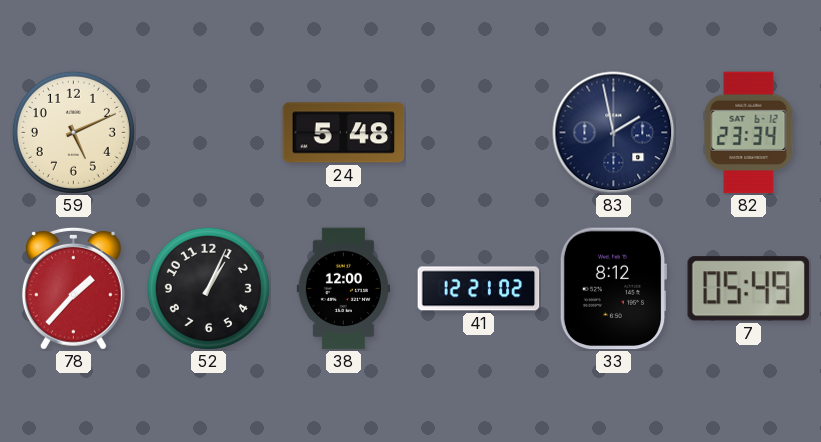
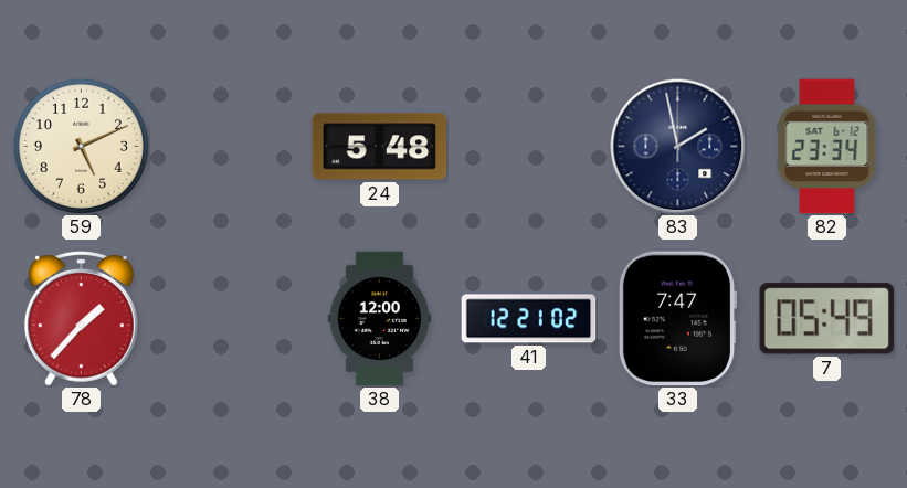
52: 1:04 -> none
33: 8:12 -> 7:47
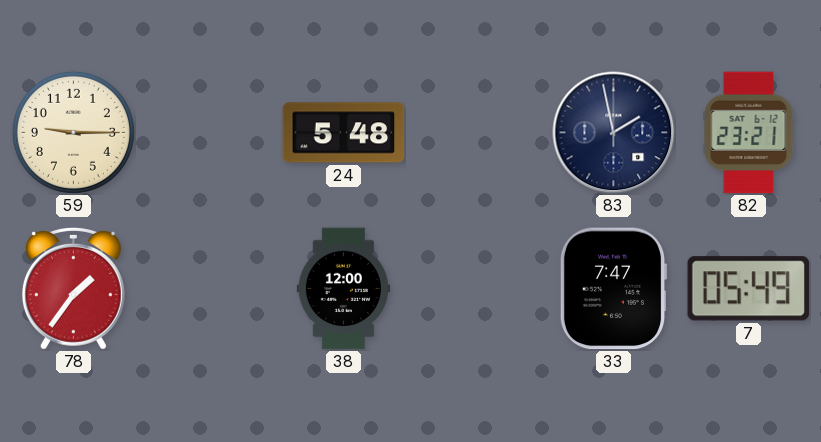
59: 5:11 -> 9:15
82: 23:34 -> 23:21
78: 1:37 -> 1:36
41: 12:21 -> none
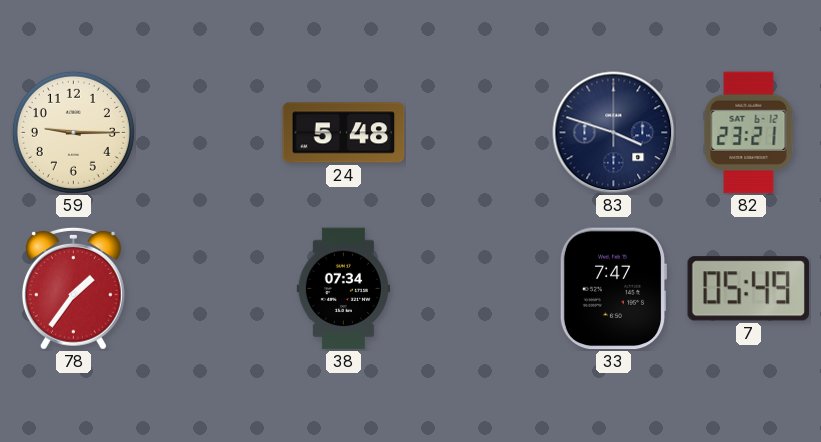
83: 1:58 -> 3:48
38: 12:00 -> 07:34
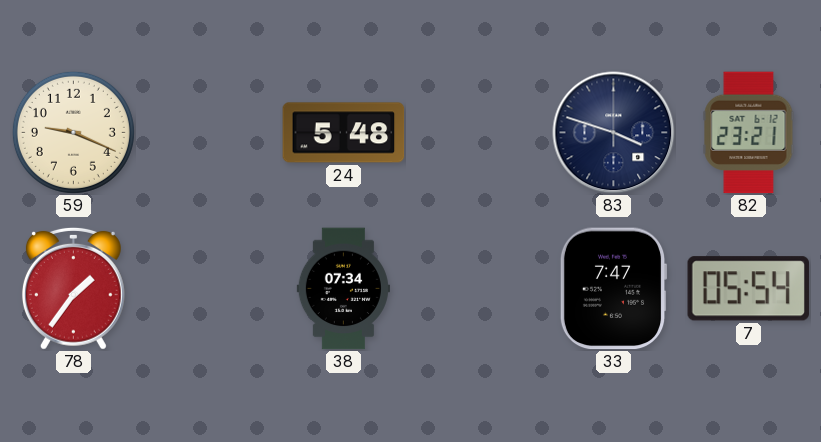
59: 9:15 -> 9:19
7: 05:49 -> 05:54
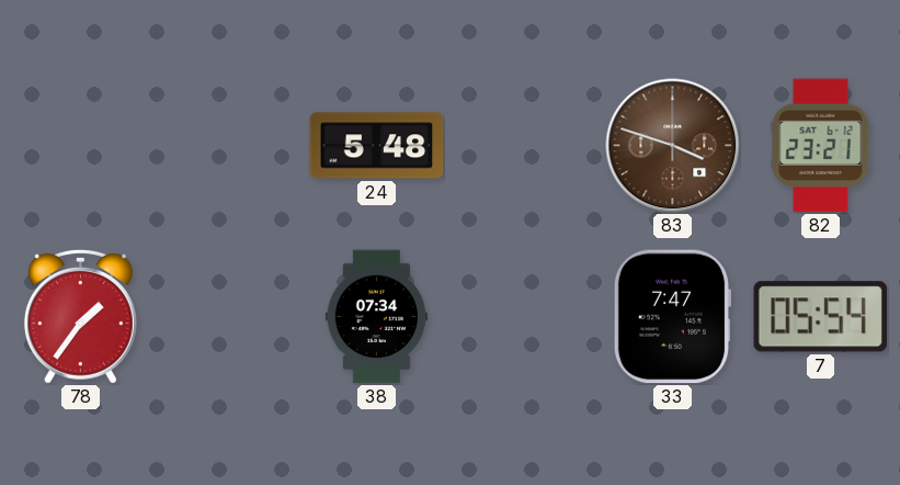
59: 9:19 -> none
83 dial: navy -> brown
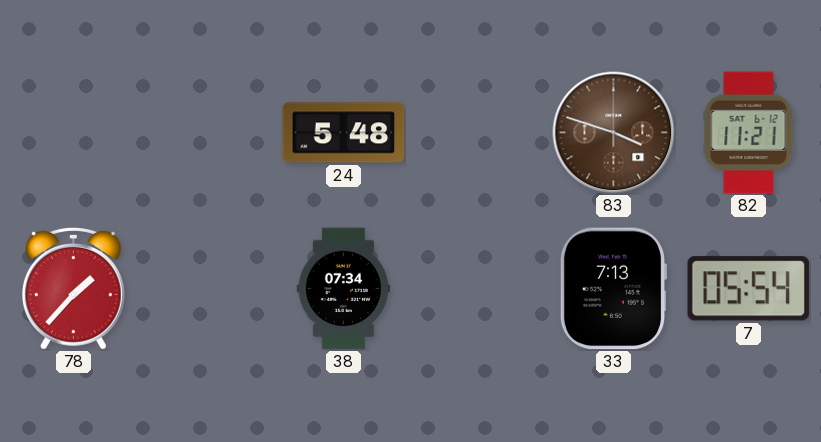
82: 23:21 -> 11:21
78: 1:36 -> 1:37
33: 7:47 -> 7:13
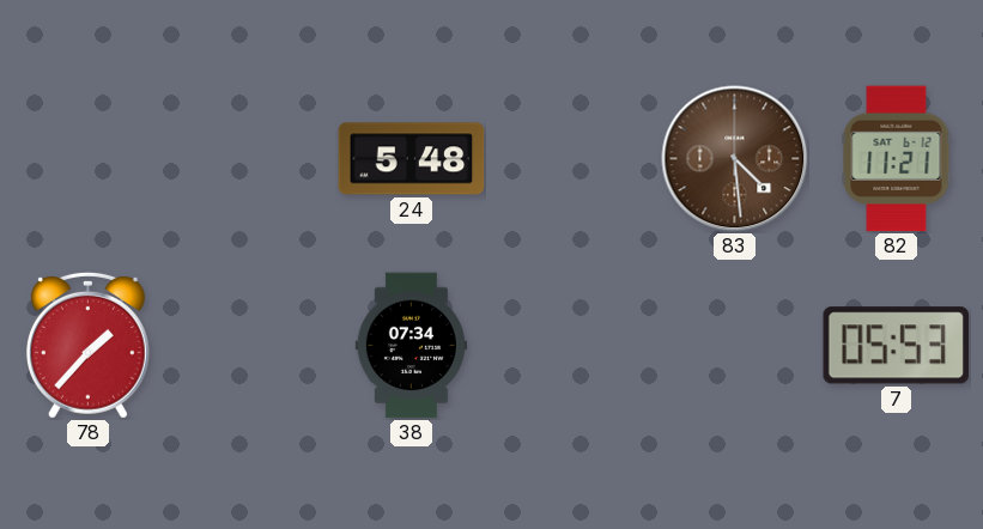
83: 3:48 -> 4:29
33: 7:13 -> none
7: 05:54 -> 05:53
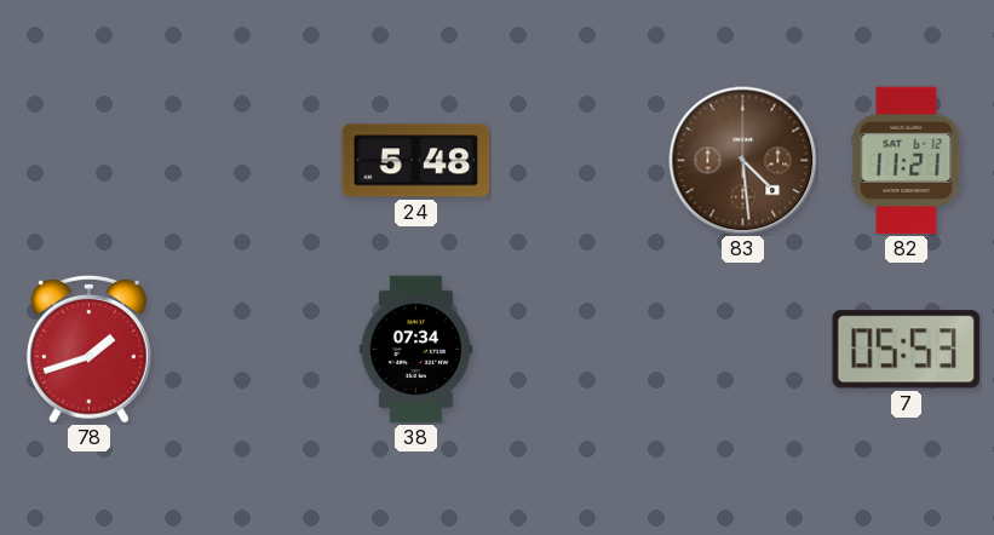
78: 1:37 -> 1:42
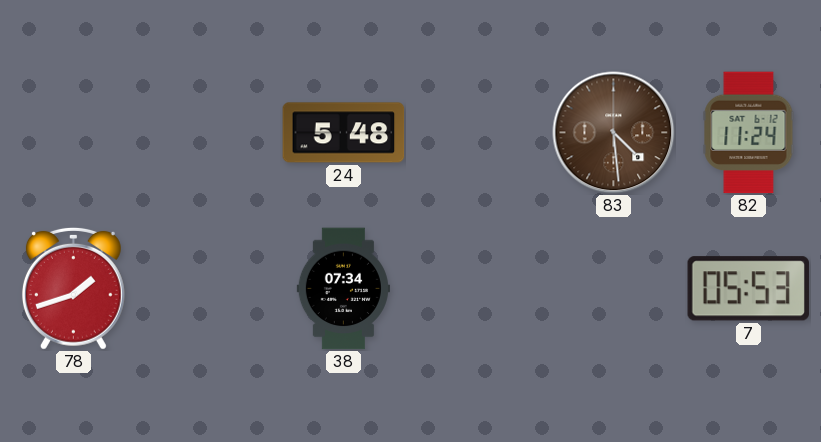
82: 11:21 -> 11:24
